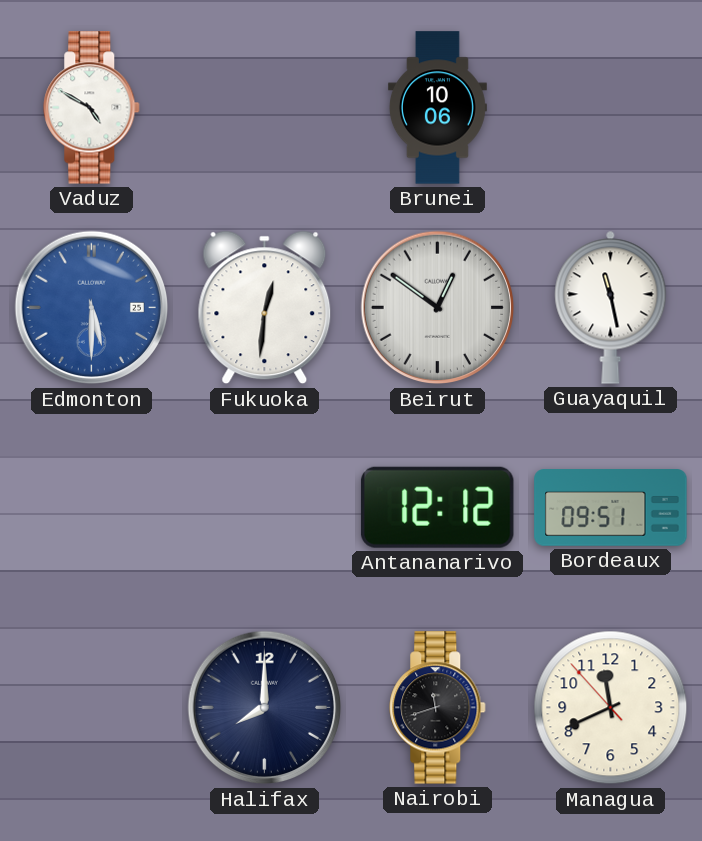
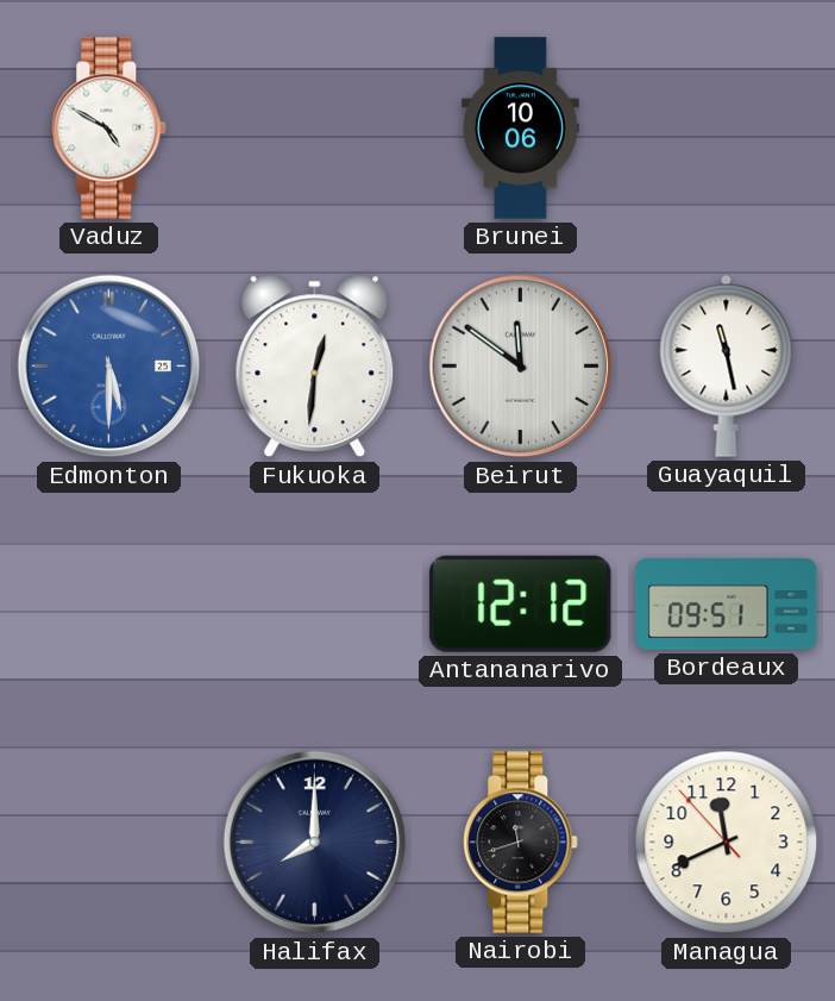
Beirut: 12:51 -> 11:51
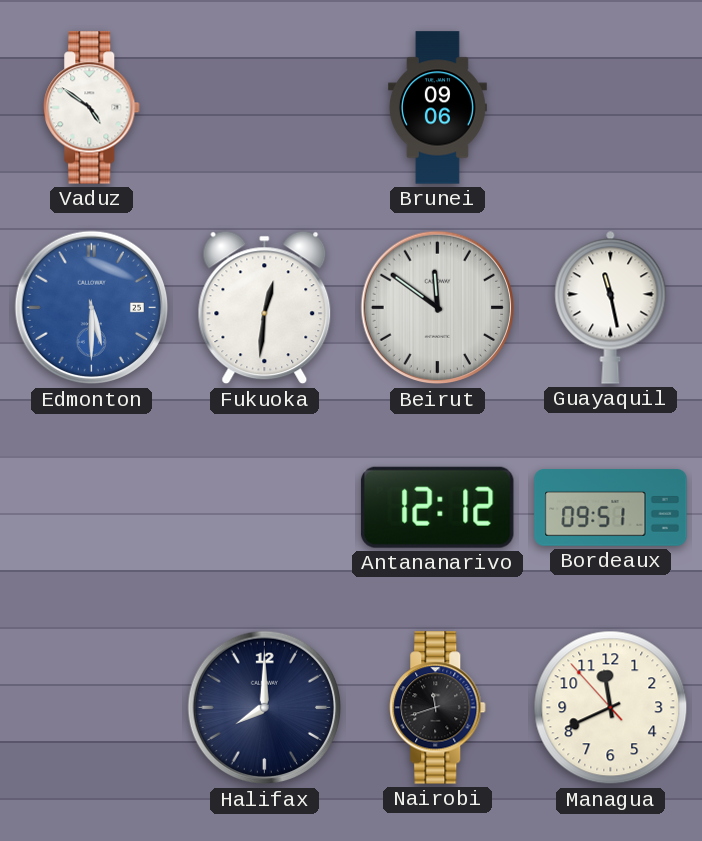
Vaduz: 4:50 -> 4:51
Brunei: 10:06 -> 09:06
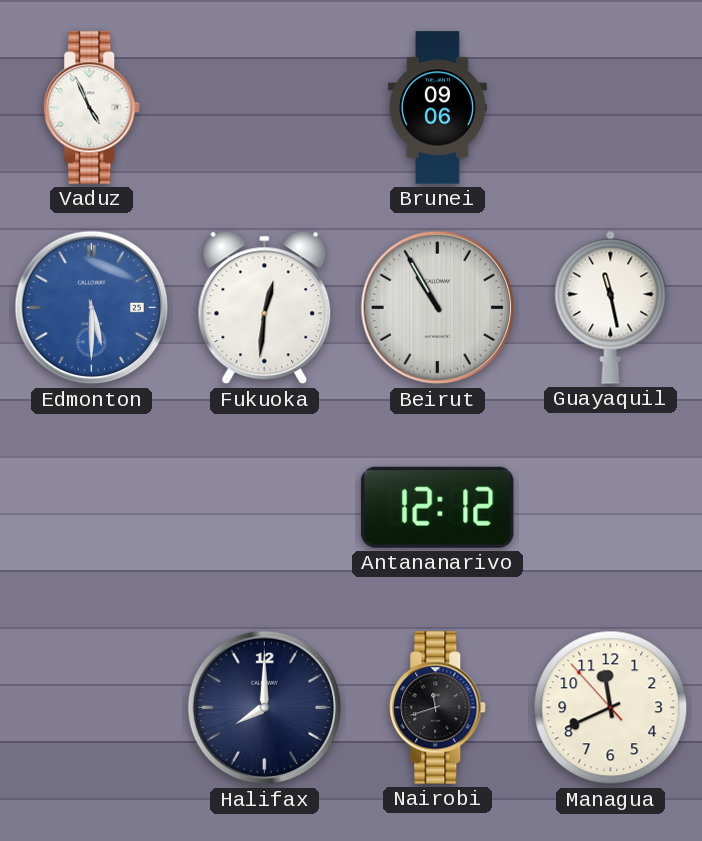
Vaduz: 4:51 -> 4:56
Beirut: 11:51 -> 10:55
Bordeaux: 09:51 -> none
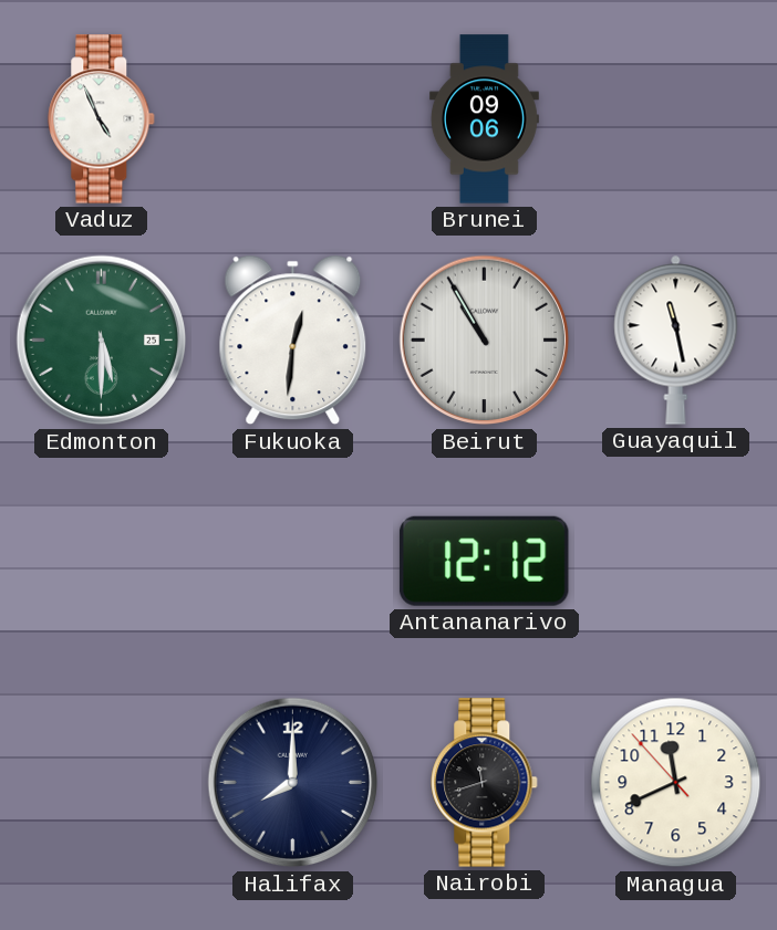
Edmonton dial: blue -> green
